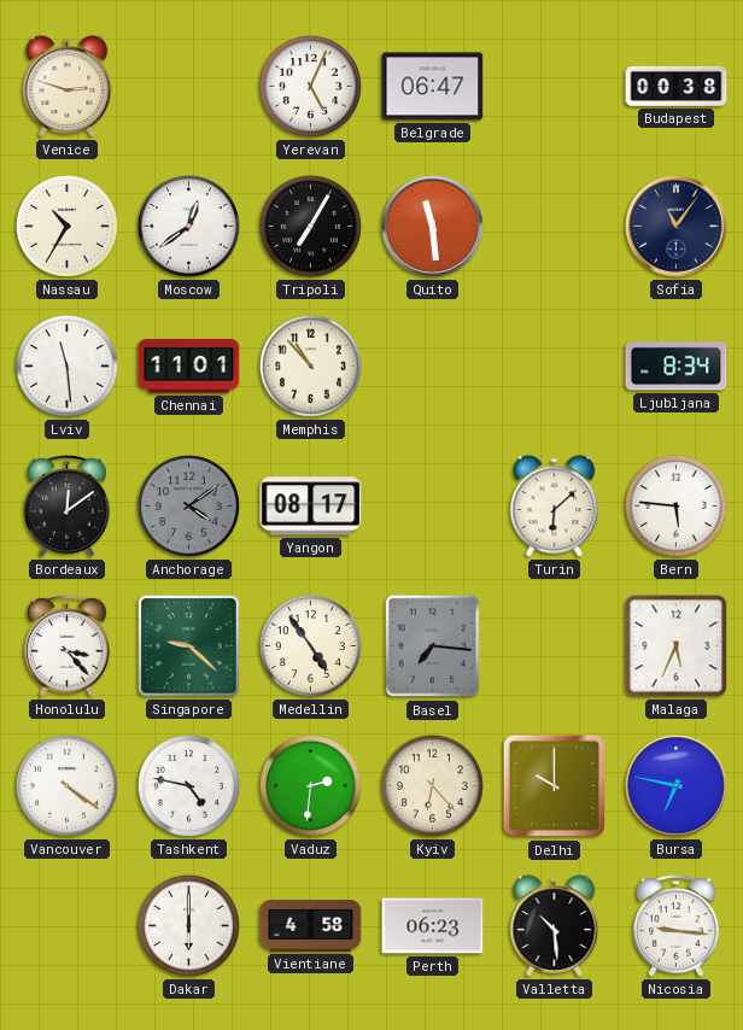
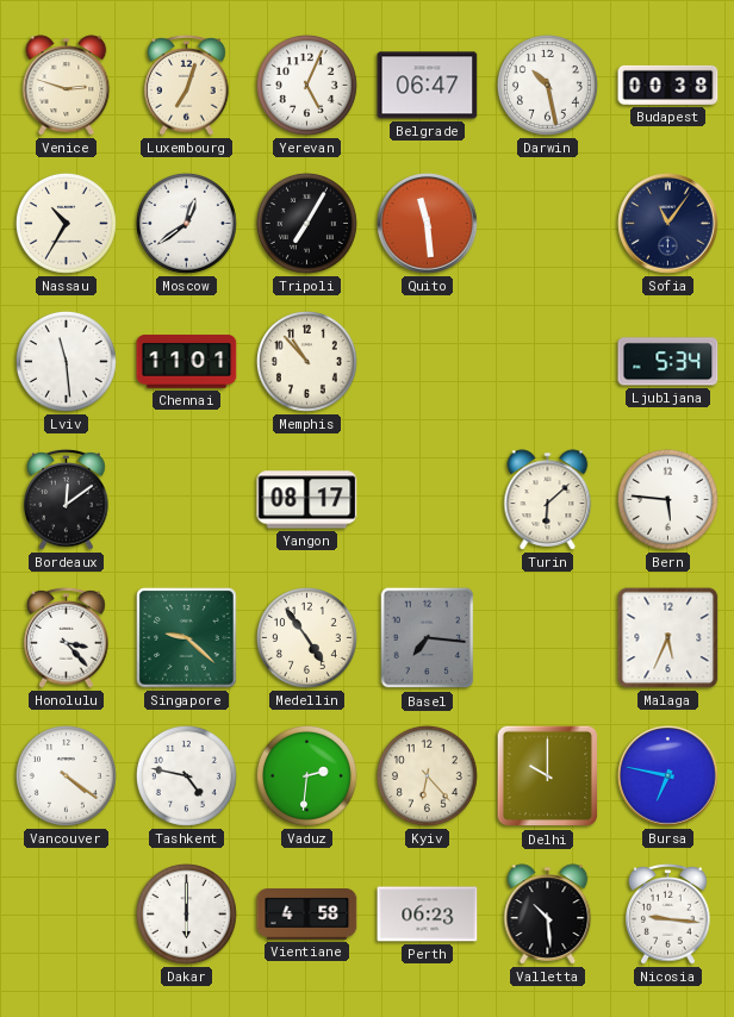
Luxembourg: none -> 7:03
Darwin: none -> 10:28
Ljubljana: 8:34 -> 5:34
Anchorage: 4:09 -> none
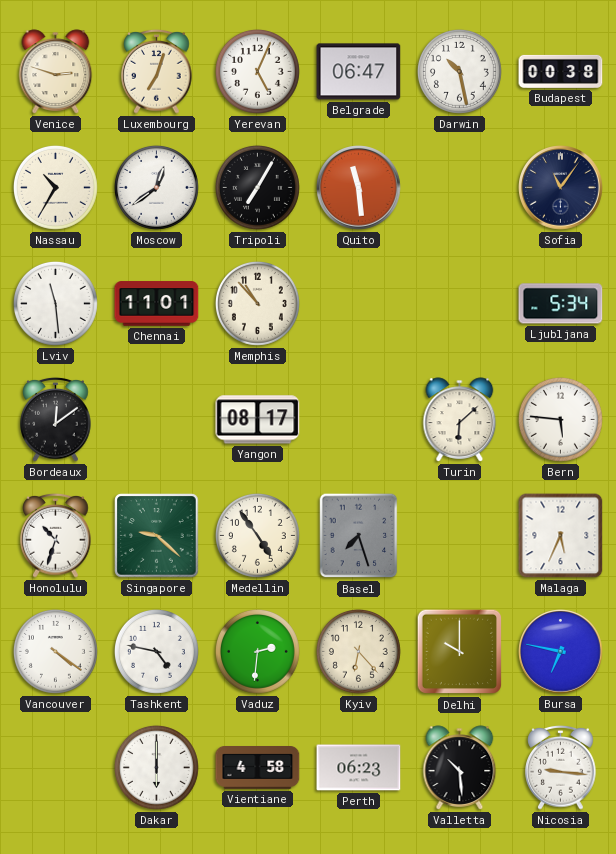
Honolulu: 3:23 -> 10:33
Basel: 7:16 -> 7:27
